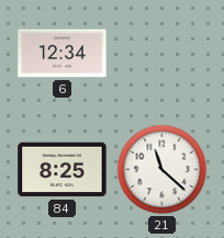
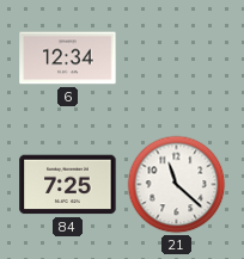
84: 8:25 -> 7:25
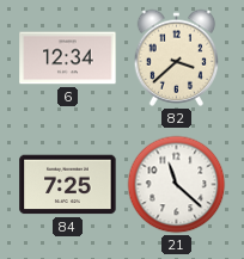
82: none -> 3:38
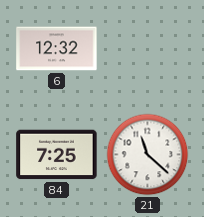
6: 12:34 -> 12:32
82: 3:38 -> none
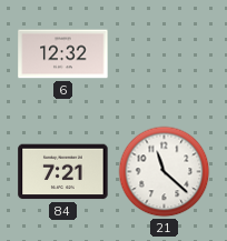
84: 7:25 -> 7:21
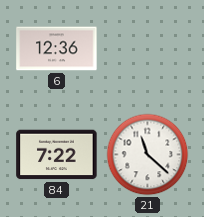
6: 12:32 -> 12:36
84: 7:21 -> 7:22
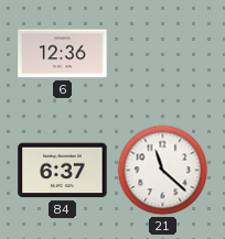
84: 7:22 -> 6:37
